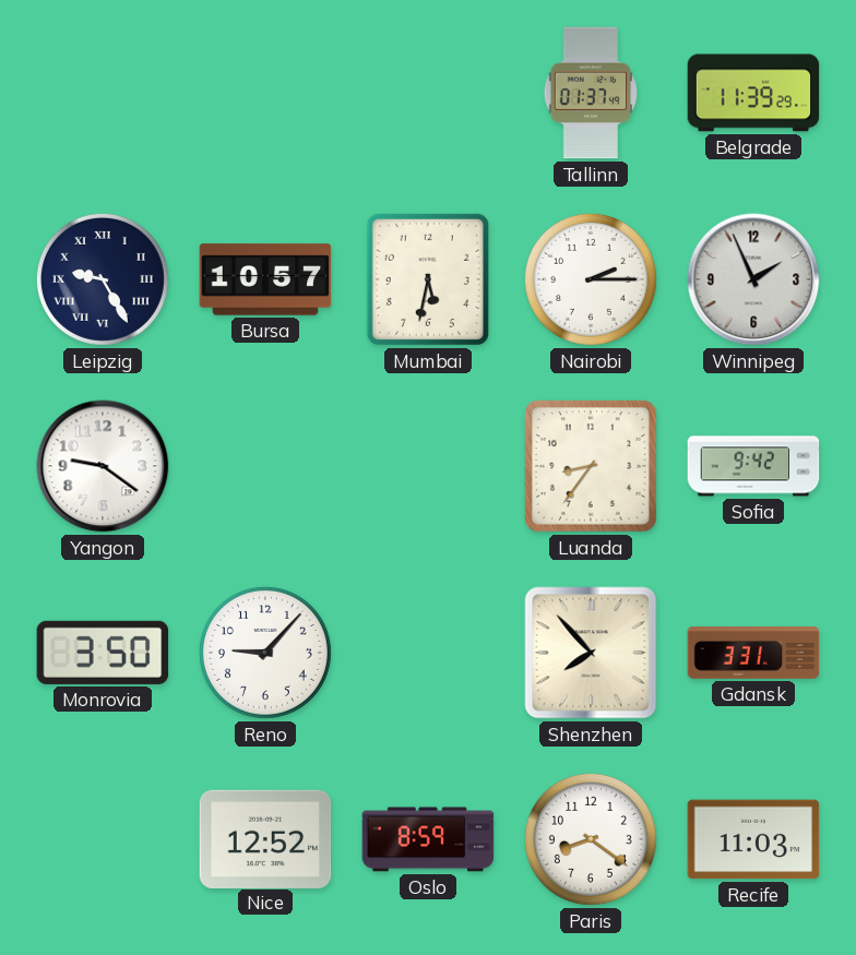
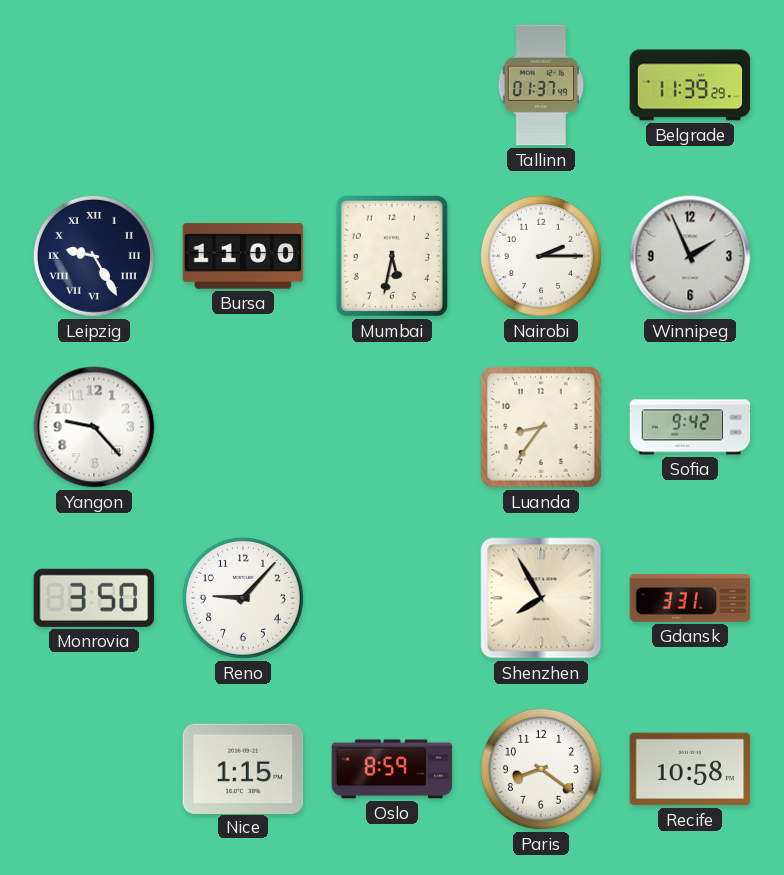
Bursa: 10:57 -> 11:00
Yangon: 9:21 -> 9:23
Shenzhen: 7:53 -> 7:55
Nice: 12:52 -> 1:15
Recife: 11:03 -> 10:58
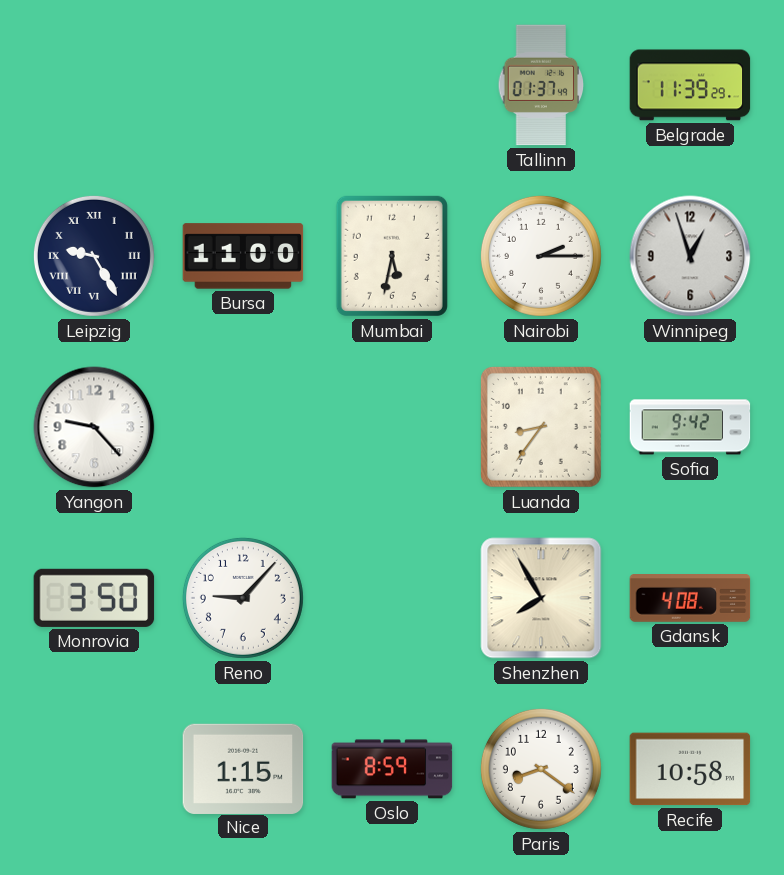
Winnipeg: 1:56 -> 12:57
Gdansk: 3:31 -> 4:08
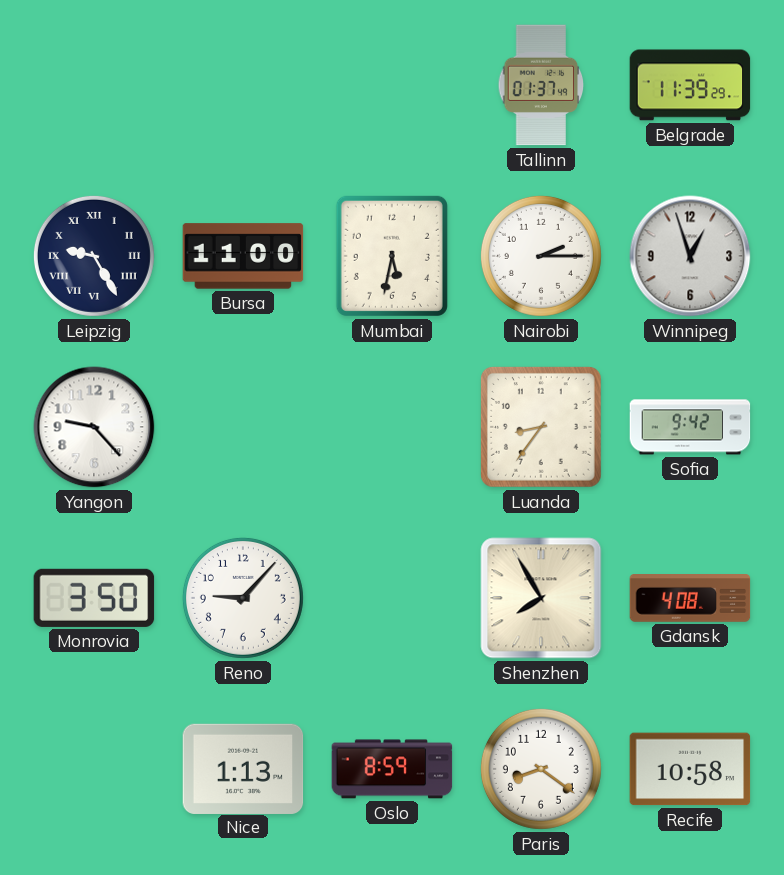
Nice: 1:15 -> 1:13
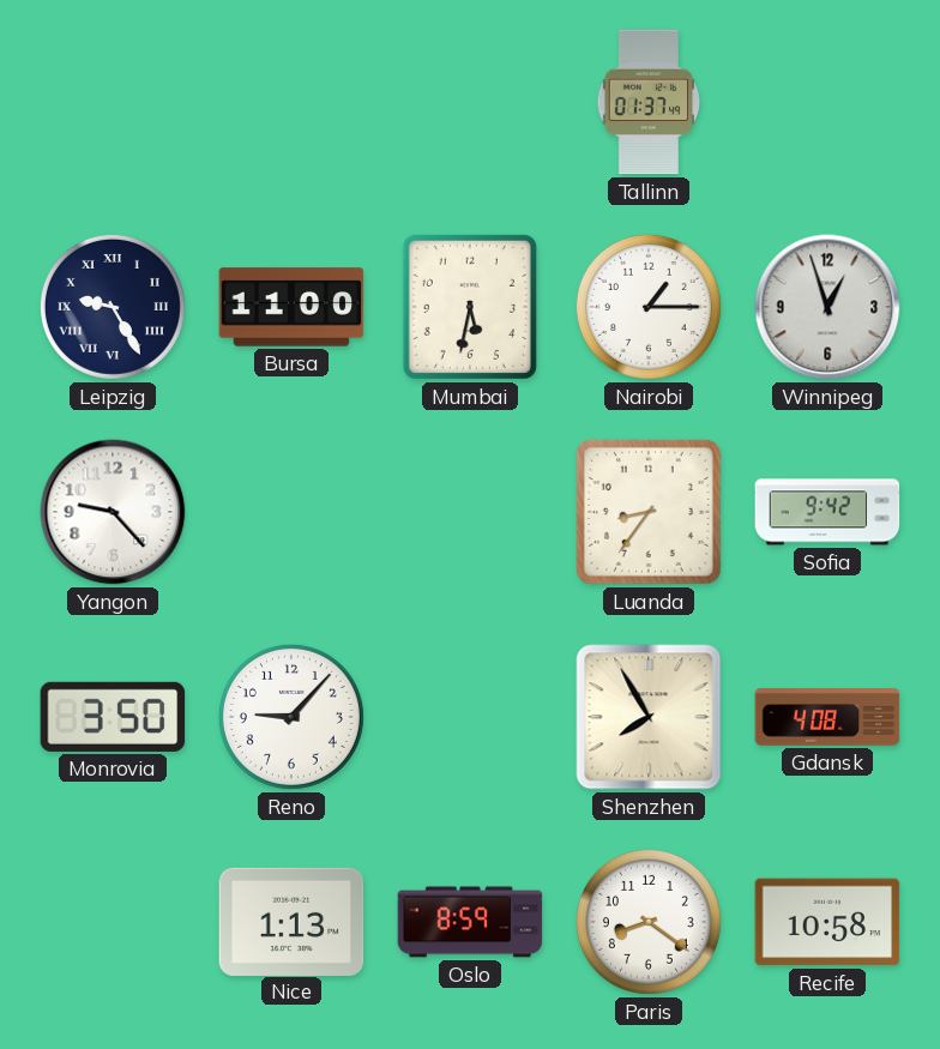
Belgrade: 11:39 -> none
Nairobi: 2:15 -> 1:15
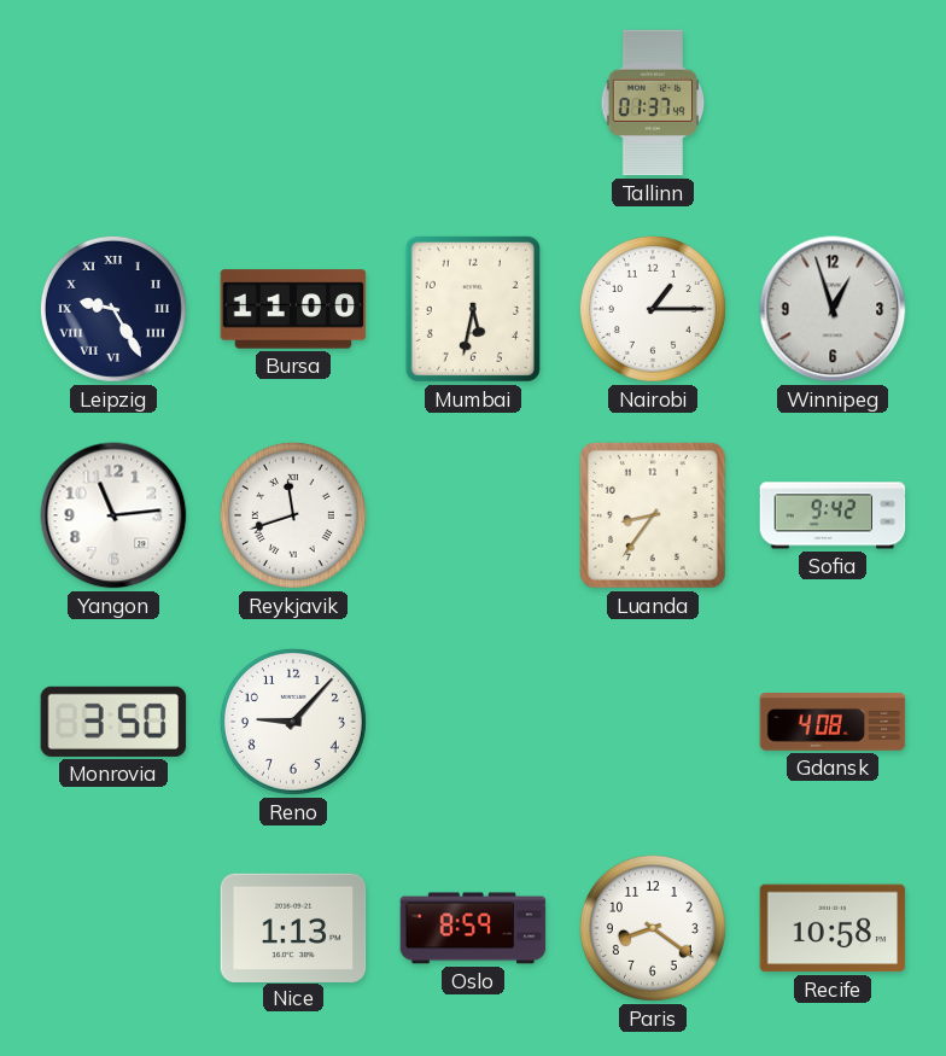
Yangon: 9:23 -> 11:14
Reykjavik: none -> 11:42
Shenzhen: 7:55 -> none
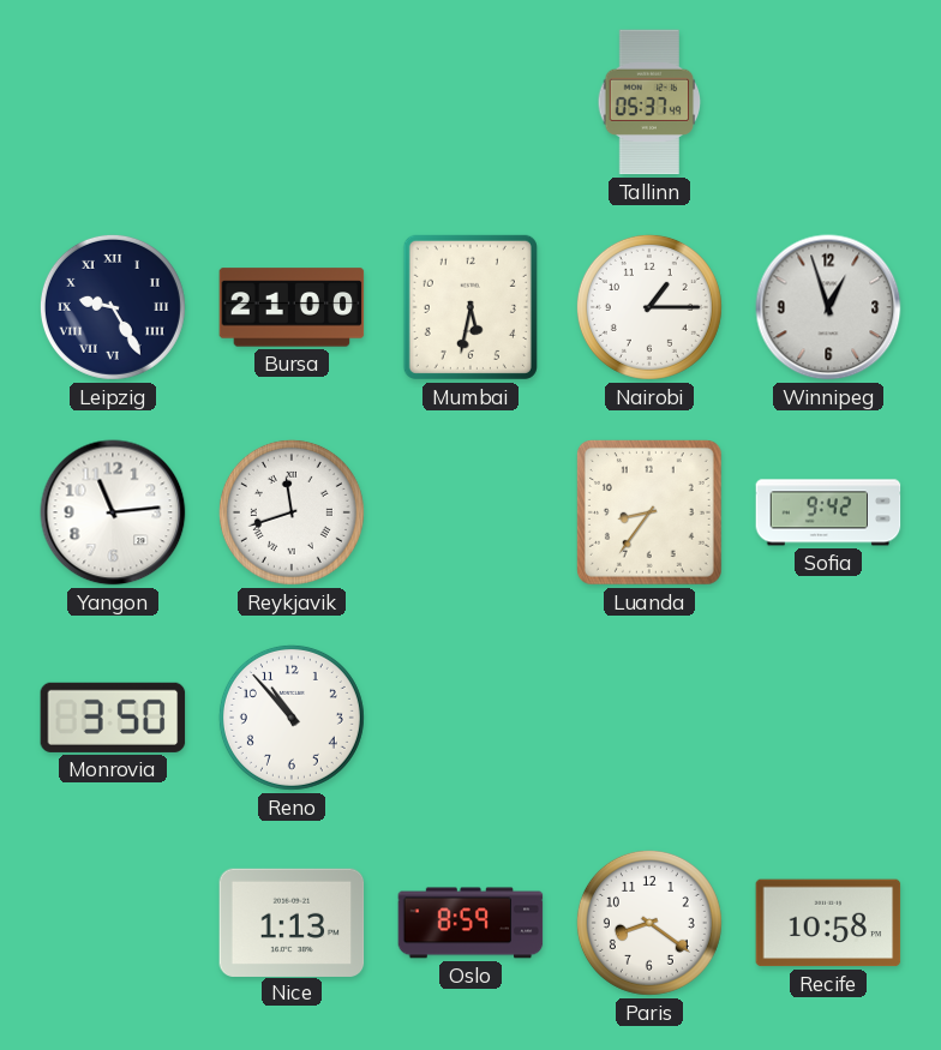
Tallinn: 01:37 -> 05:37
Bursa: 11:00 -> 21:00
Reno: 9:07 -> 10:53
Gdansk: 4:08 -> none
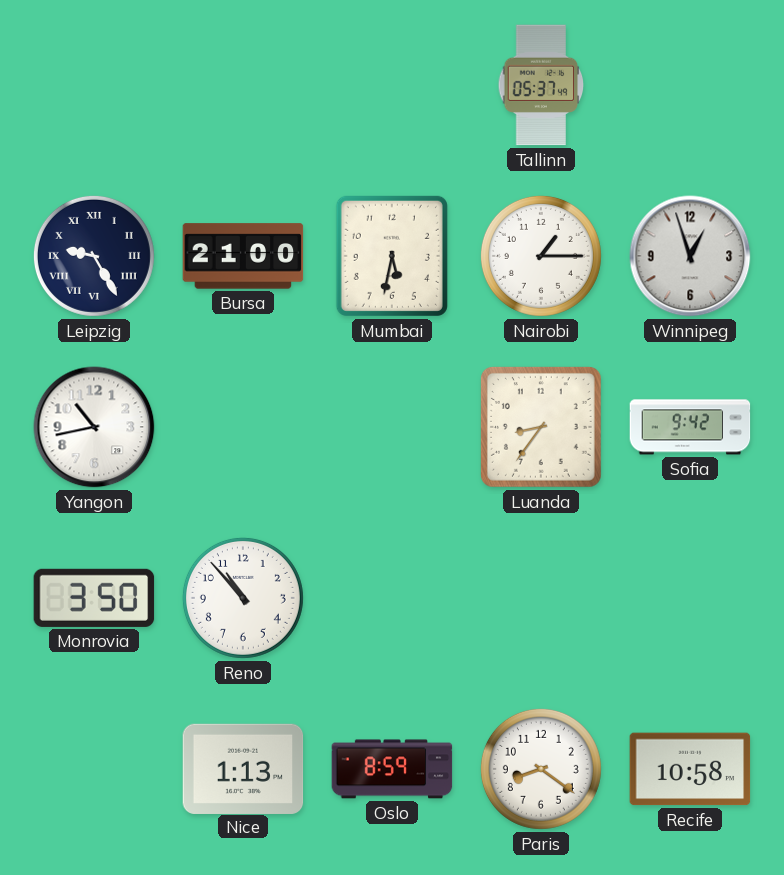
Yangon: 11:14 -> 10:43
Reykjavik: 11:42 -> none
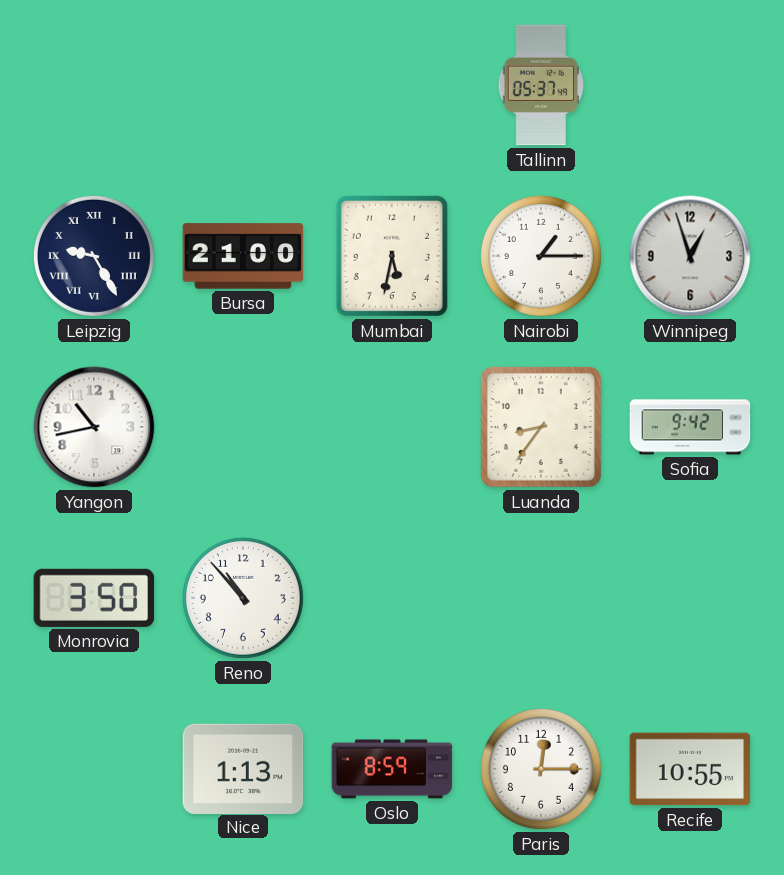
Paris: 8:21 -> 12:15
Recife: 10:58 -> 10:55
